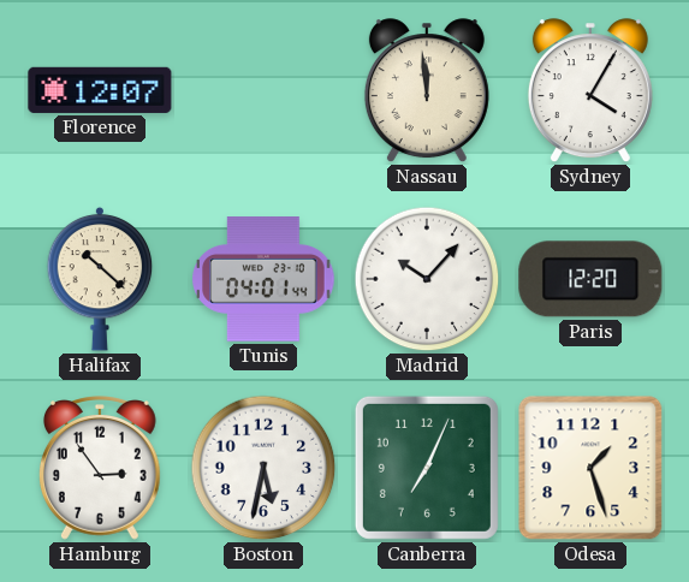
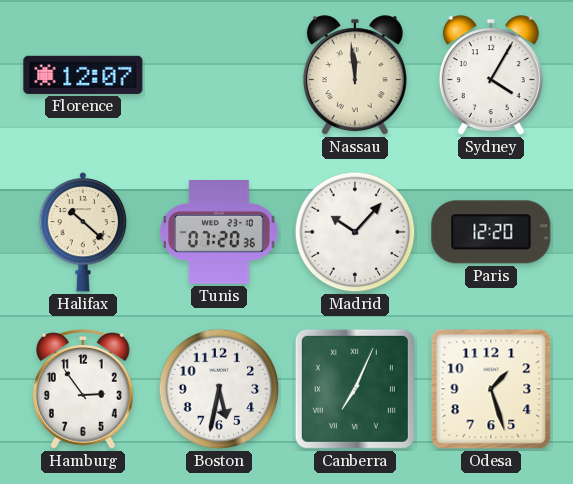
Tunis: 04:01 -> 07:20
Canberra numerals: Arabic -> Roman
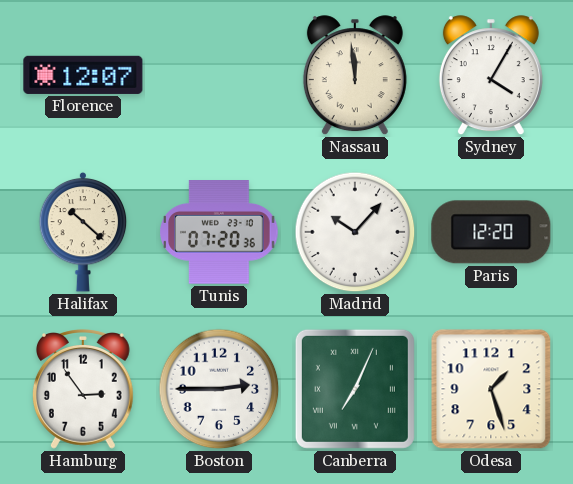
Boston: 5:32 -> 2:45
